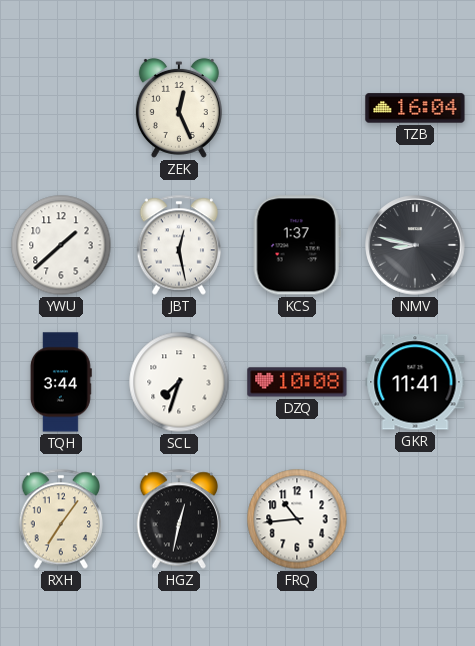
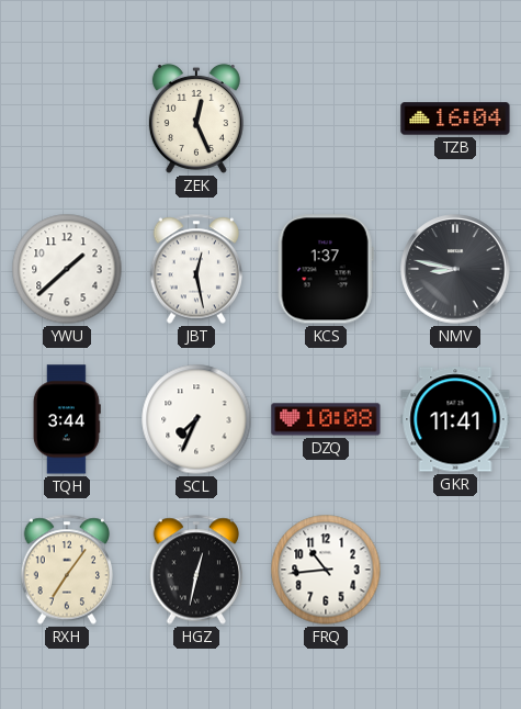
SCL: 7:33 -> 7:34
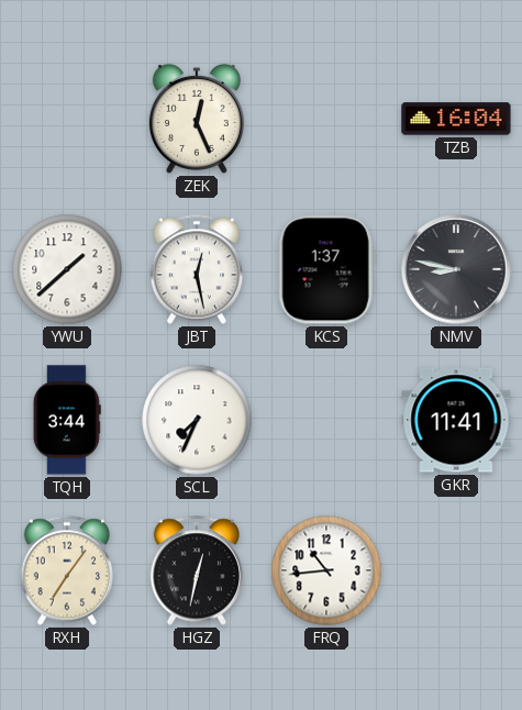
DZQ: 10:08 -> none
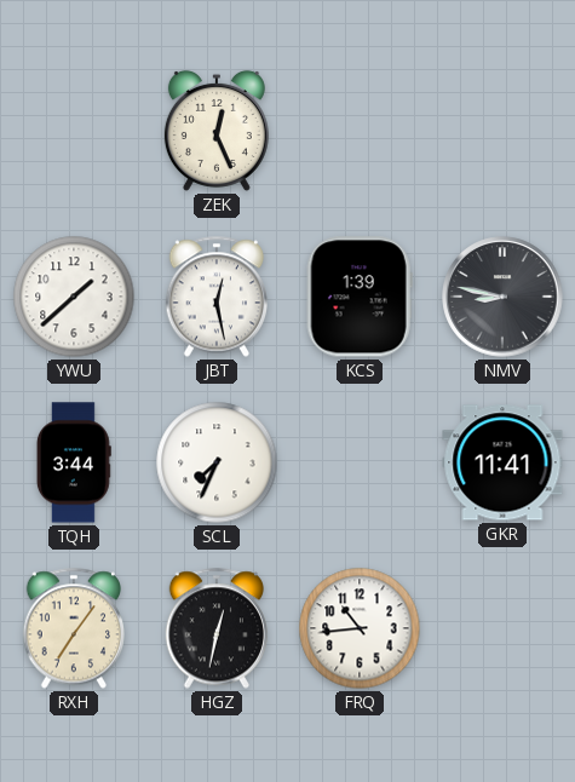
TZB: 16:04 -> none
KCS: 1:37 -> 1:39
